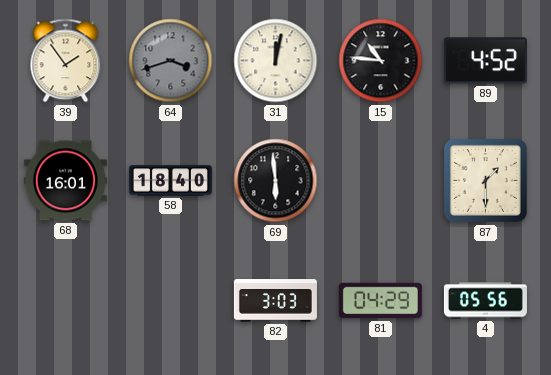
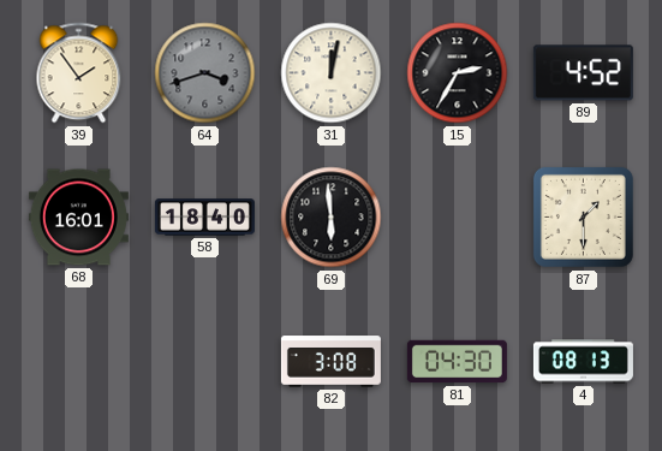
15: 10:46 -> 2:35
82: 3:03 -> 3:08
81: 04:29 -> 04:30
4: 05:56 -> 08:13
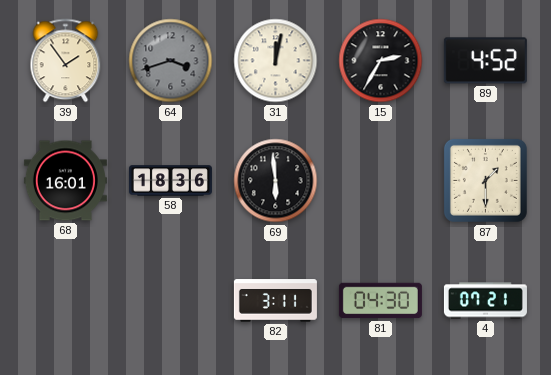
58: 18:40 -> 18:36
82: 3:08 -> 3:11
4: 08:13 -> 07:21
